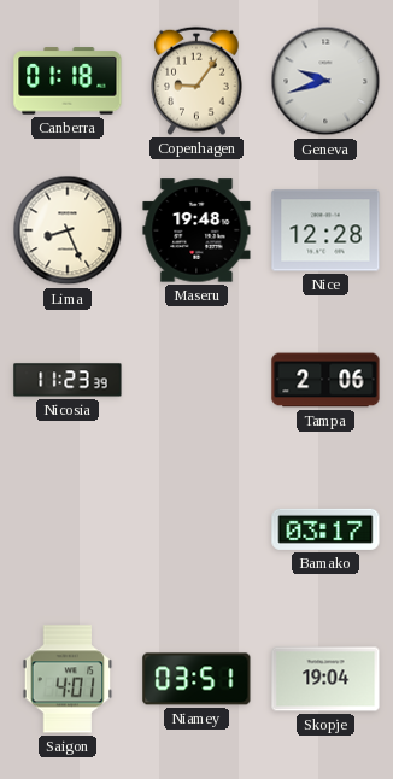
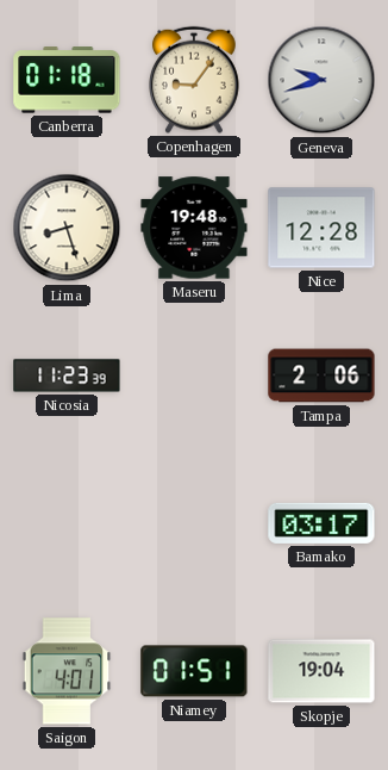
Lima: 8:26 -> 8:27
Niamey: 03:51 -> 01:51
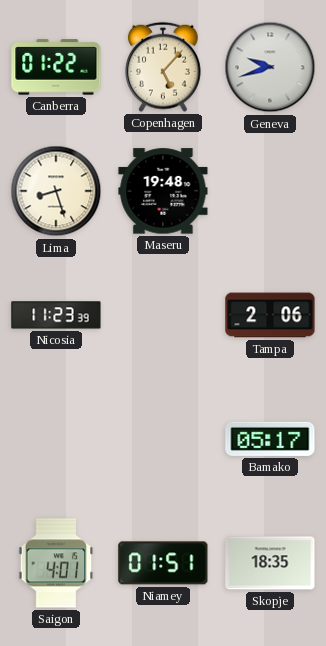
Canberra: 01:18 -> 01:22
Copenhagen: 9:06 -> 5:07
Nice: 12:28 -> none
Bamako: 03:17 -> 05:17
Skopje: 19:04 -> 18:35
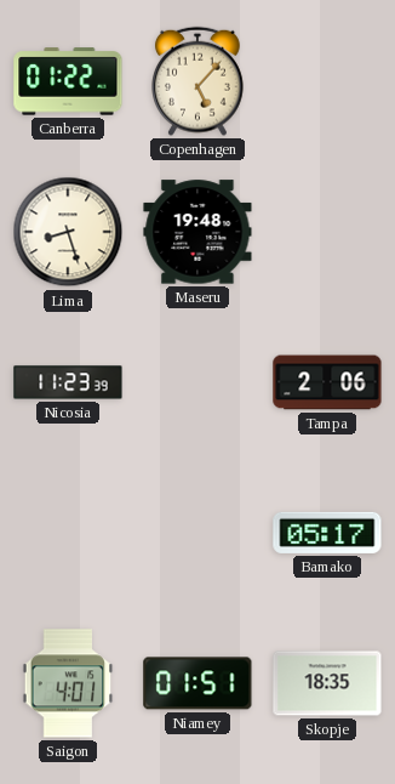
Geneva: 9:42 -> none
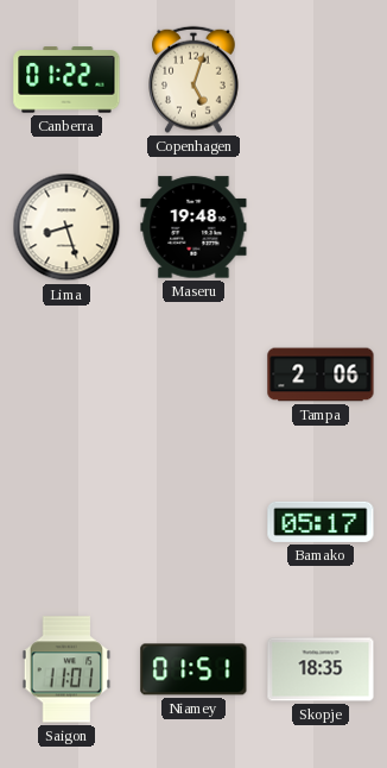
Copenhagen: 5:07 -> 5:03
Nicosia: 11:23 -> none
Saigon: 4:01 -> 11:01
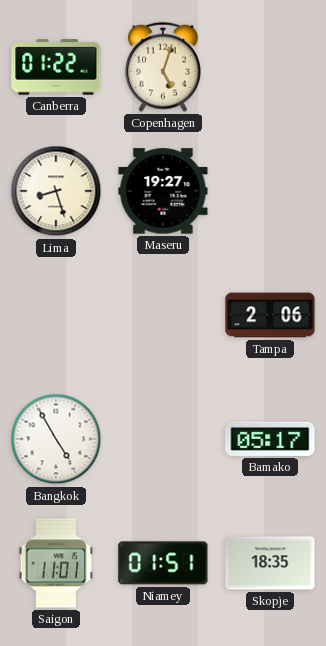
Maseru: 19:48 -> 19:27
Bangkok: none -> 4:55
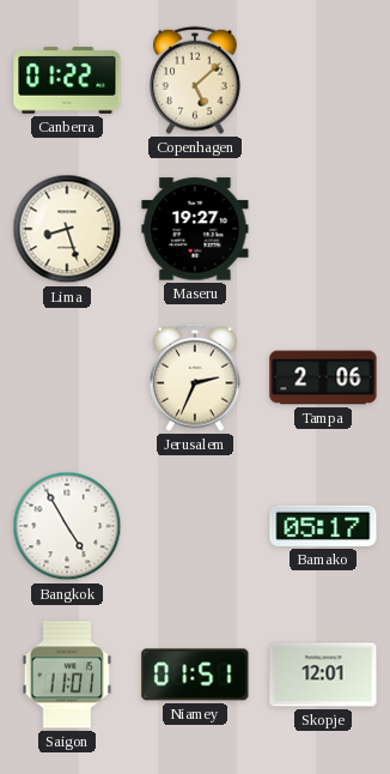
Copenhagen: 5:03 -> 5:08
Jerusalem: none -> 2:34
Skopje: 18:35 -> 12:01
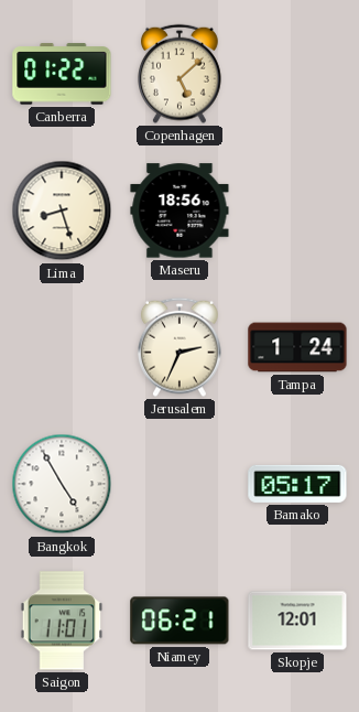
Maseru: 19:27 -> 18:56
Tampa: 2:06 -> 1:24
Niamey: 01:51 -> 06:21
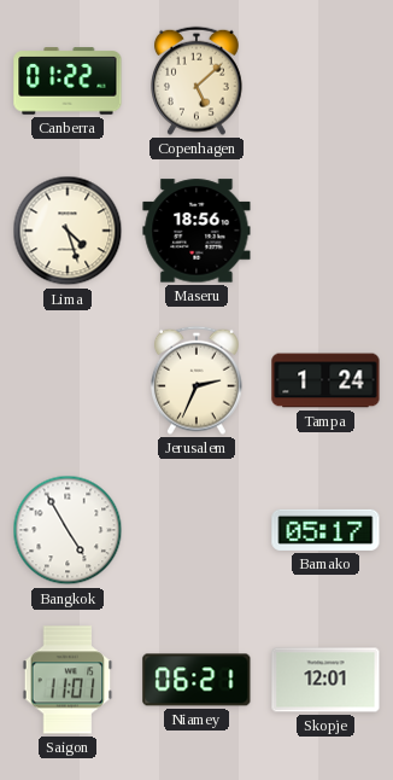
Lima: 8:27 -> 4:27
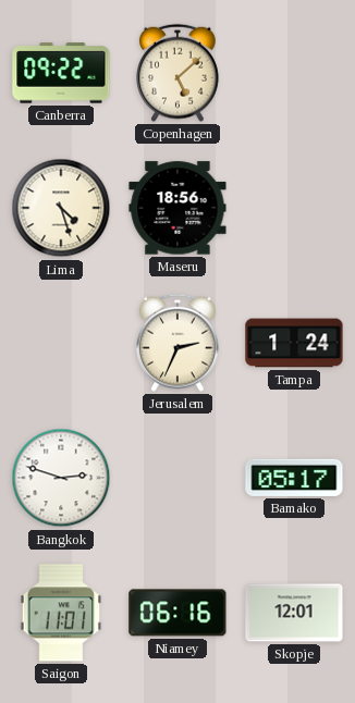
Canberra: 01:22 -> 09:22
Bangkok: 4:55 -> 2:48
Niamey: 06:21 -> 06:16
